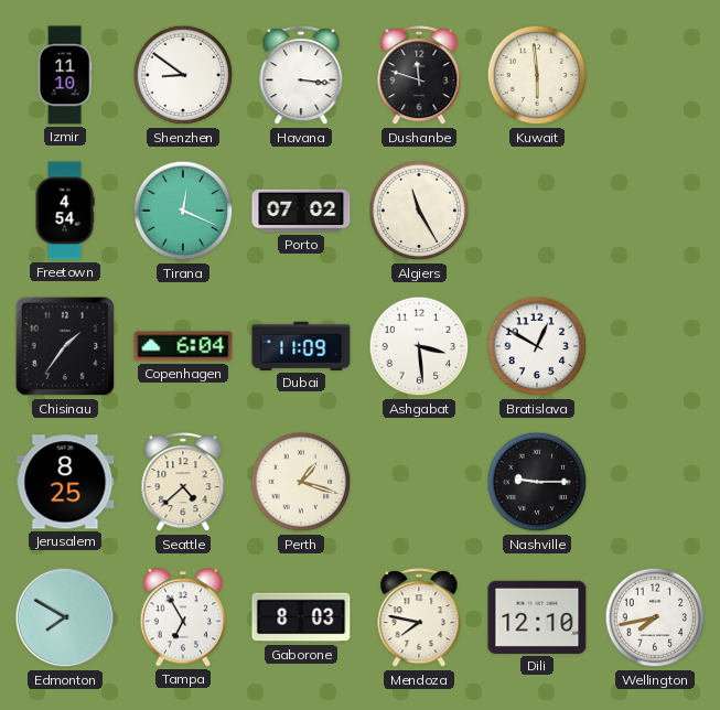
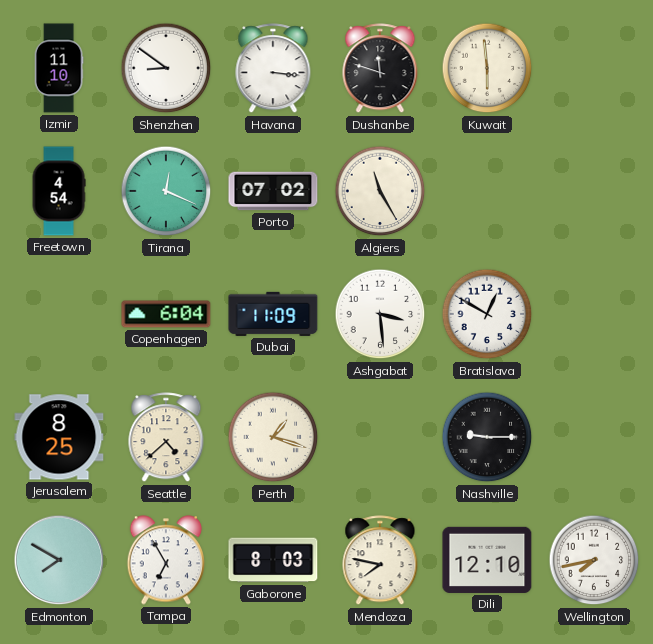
Chisinau: 1:36 -> none
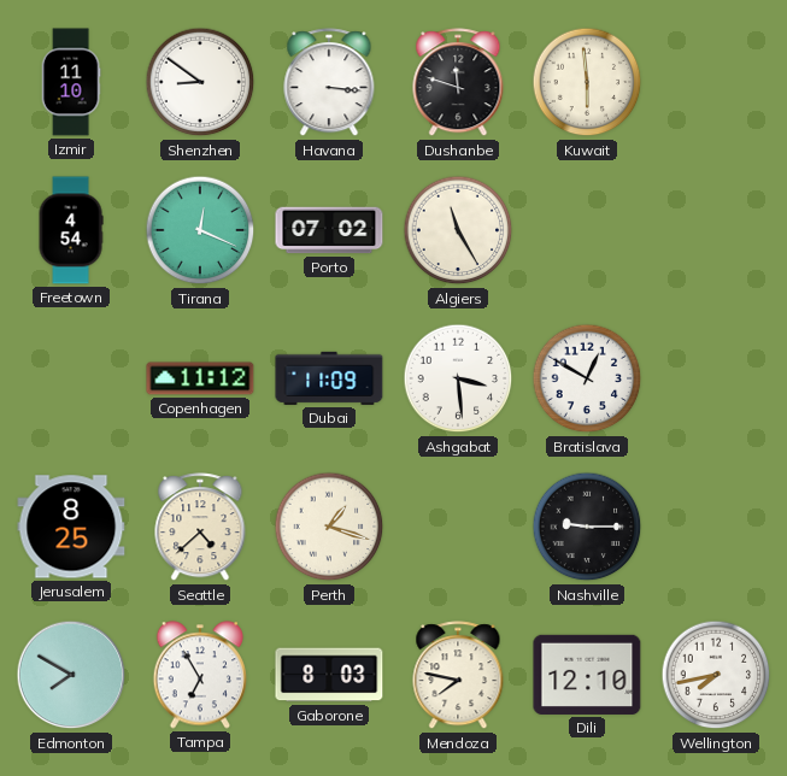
Copenhagen: 6:04 -> 11:12
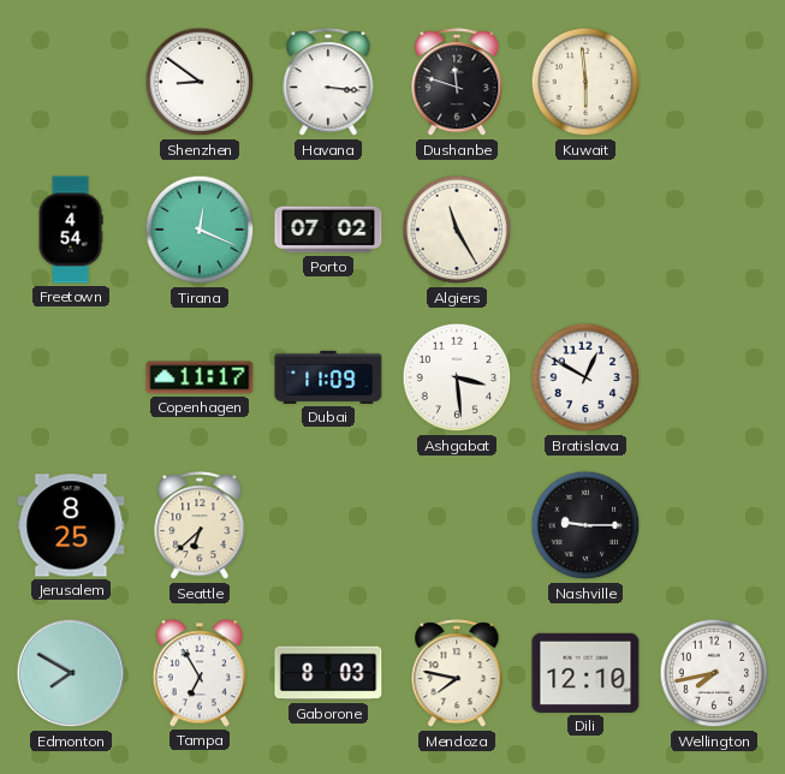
Izmir: 11:10 -> none
Copenhagen: 11:12 -> 11:17
Seattle: 4:38 -> 6:38
Perth: 1:18 -> none
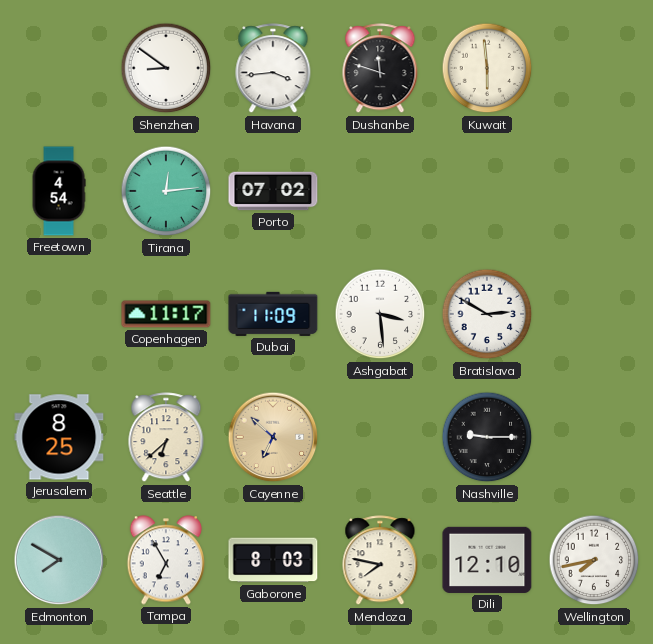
Havana: 3:16 -> 3:44
Tirana: 12:19 -> 12:14
Algiers: 11:25 -> none
Bratislava: 12:50 -> 2:50
Cayenne: none -> 6:52
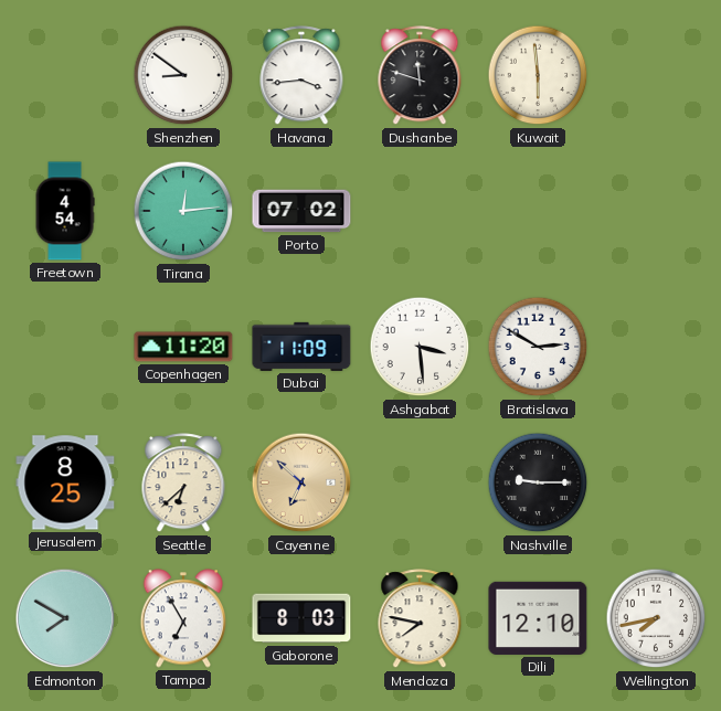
Copenhagen: 11:17 -> 11:20
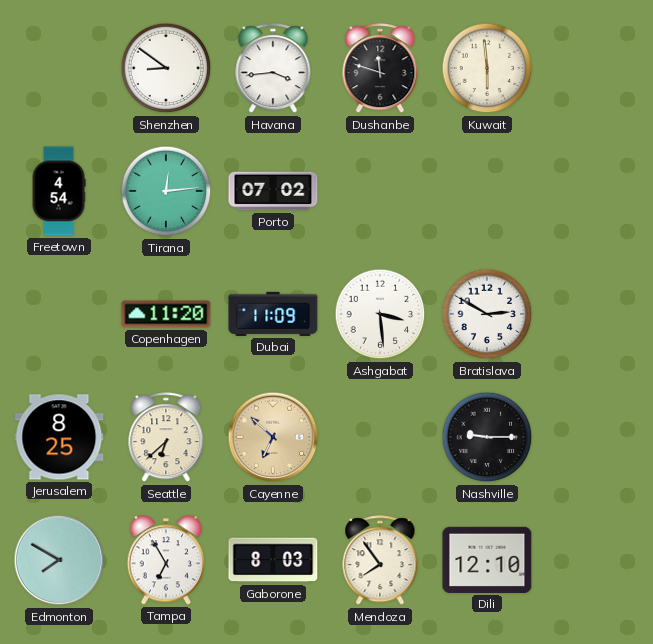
Mendoza: 7:47 -> 7:54
Wellington: 7:43 -> none
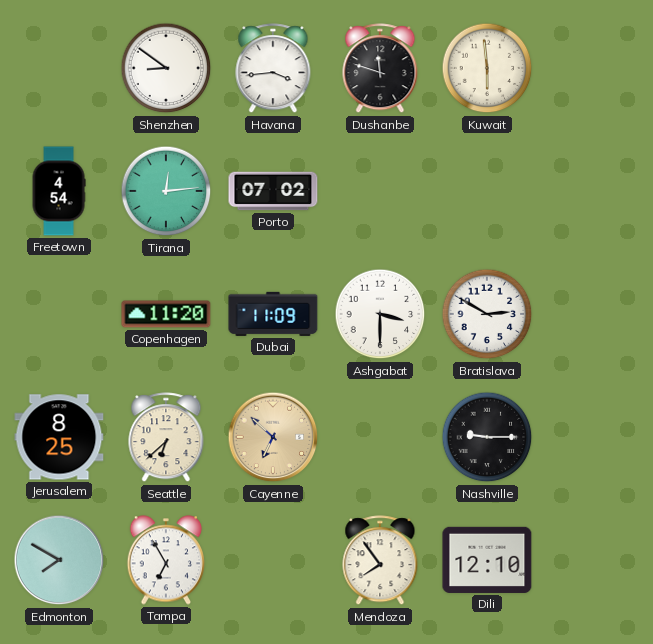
Ashgabat: 3:29 -> 3:30
Gaborone: 8:03 -> none
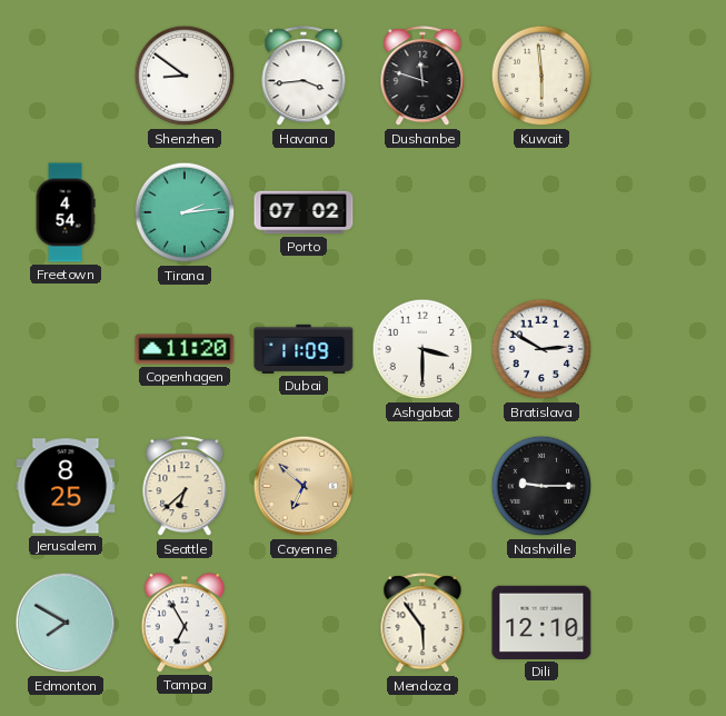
Tirana: 12:14 -> 2:14
Mendoza: 7:54 -> 5:54
